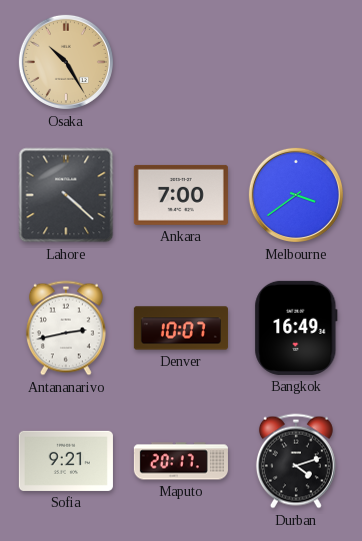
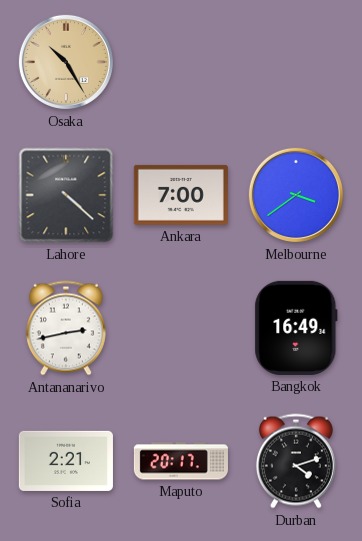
Denver: 10:07 -> none
Sofia: 9:21 -> 2:21
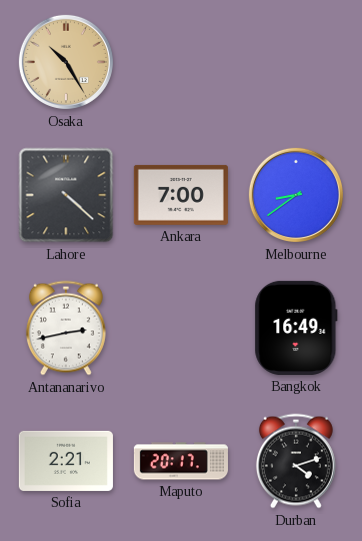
Melbourne: 3:39 -> 8:39
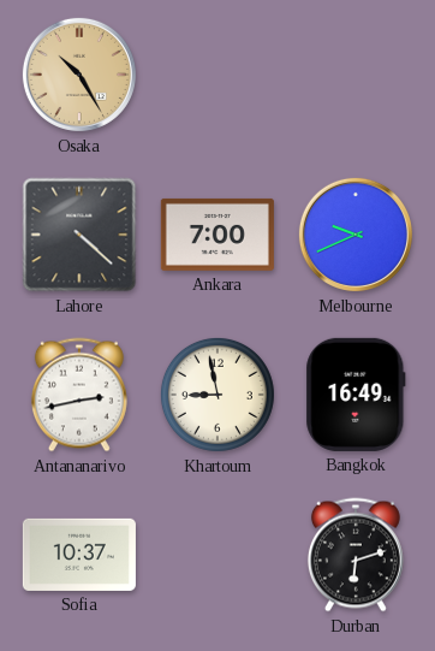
Melbourne: 8:39 -> 9:41
Khartoum: none -> 8:58
Sofia: 2:21 -> 10:37
Maputo: 20:17 -> none
Durban: 4:12 -> 6:12
